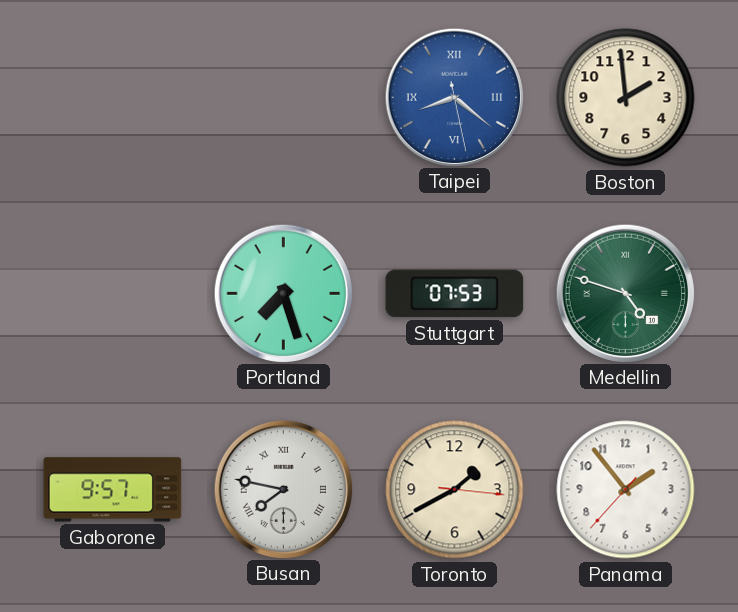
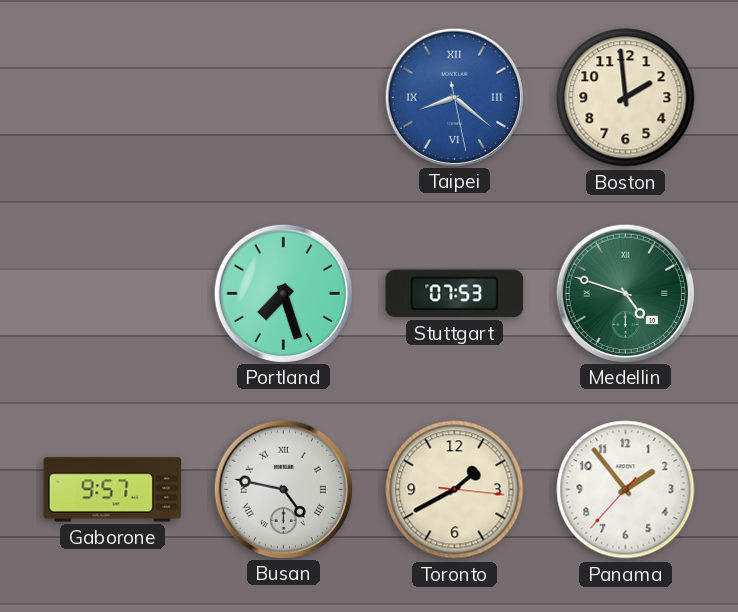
Busan: 7:47 -> 4:47
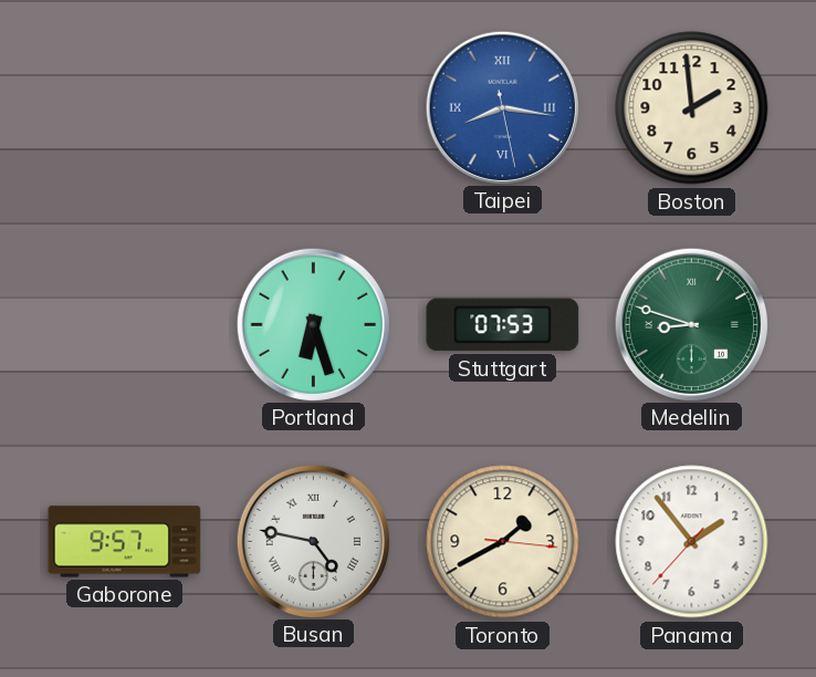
Taipei: 8:21 -> 8:16
Portland: 7:27 -> 6:27
Medellin: 4:48 -> 8:48
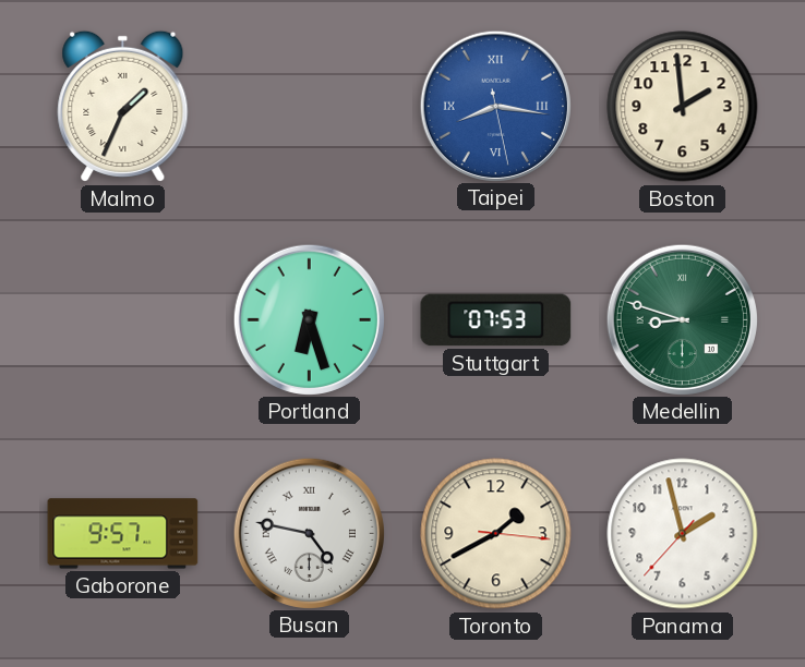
Malmo: none -> 1:34
Panama: 1:53 -> 1:57
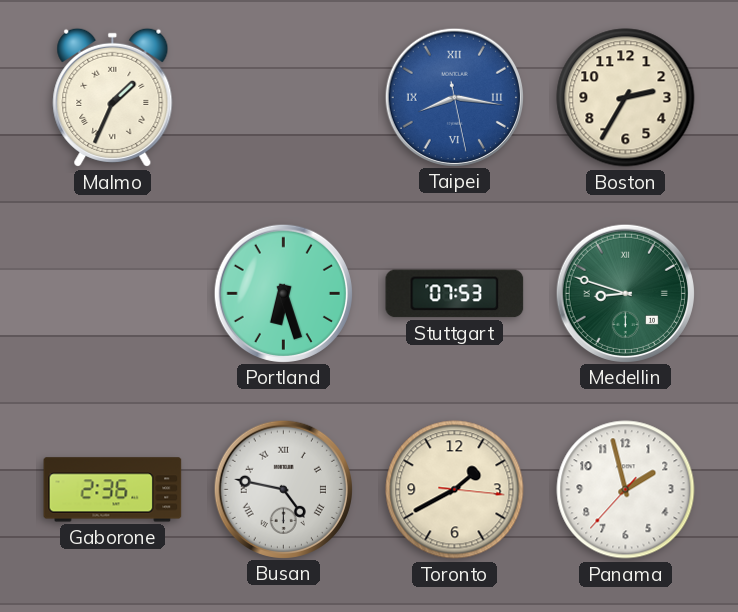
Boston: 1:59 -> 2:35
Gaborone: 9:57 -> 2:36
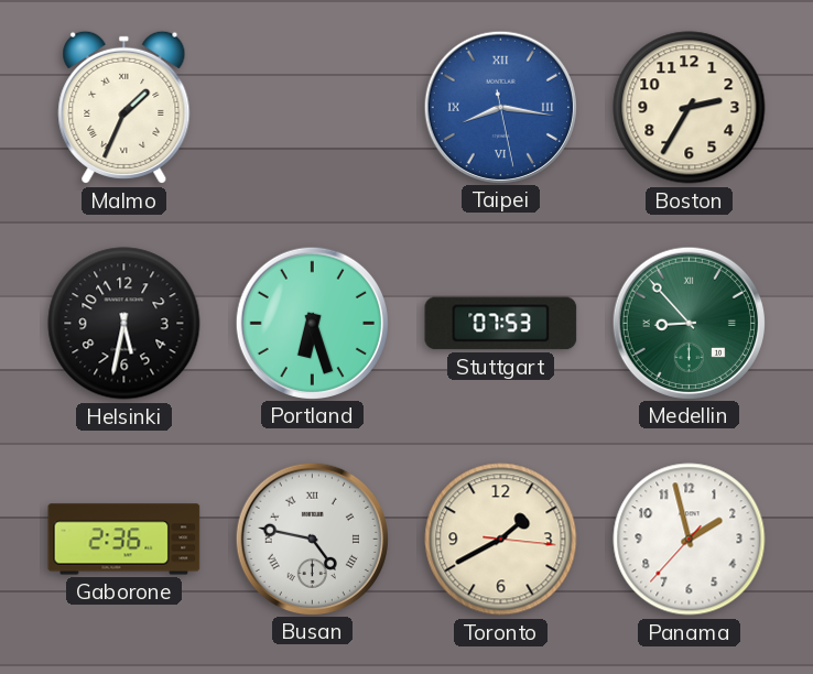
Helsinki: none -> 5:32
Medellin: 8:48 -> 8:53
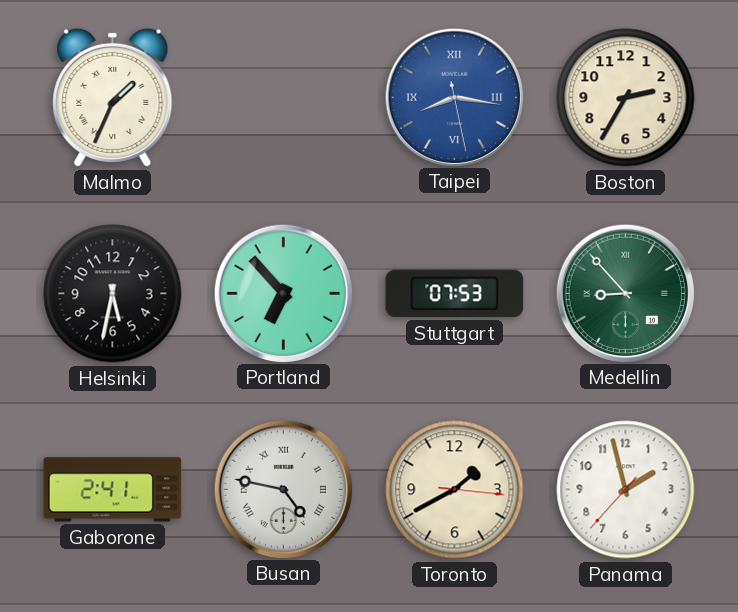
Portland: 6:27 -> 6:53
Gaborone: 2:36 -> 2:41
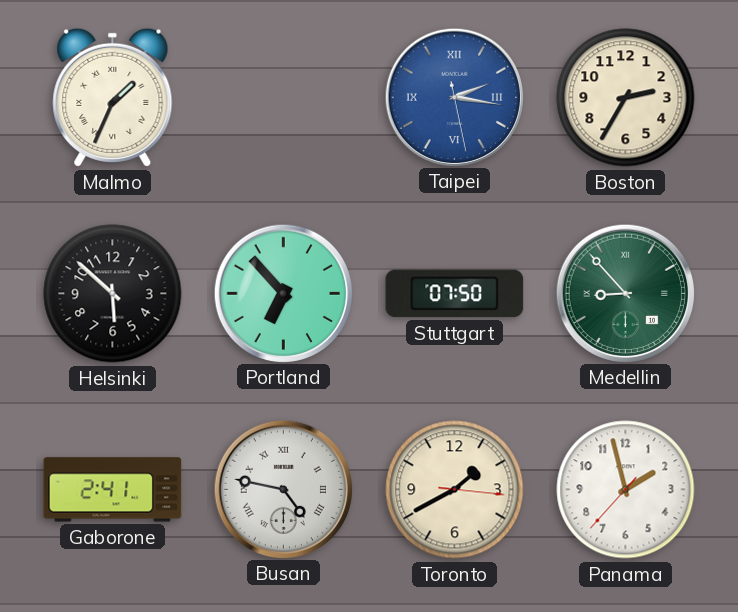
Taipei: 8:16 -> 2:16
Helsinki: 5:32 -> 5:52
Stuttgart: 07:53 -> 07:50
